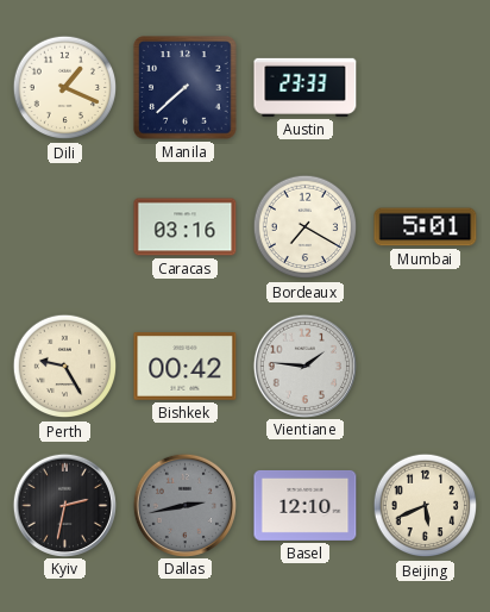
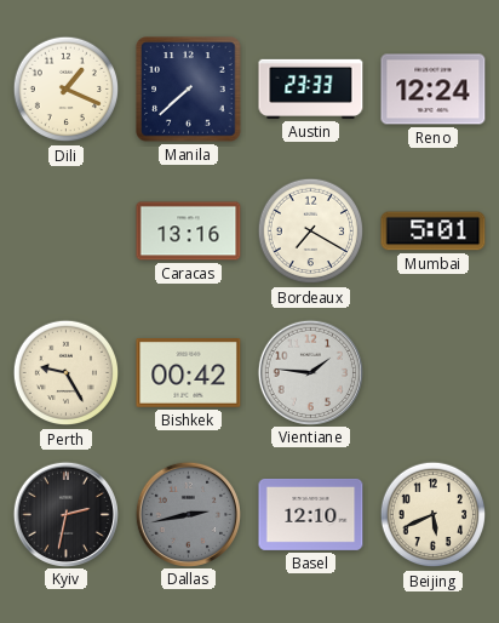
Reno: none -> 12:24
Caracas: 03:16 -> 13:16
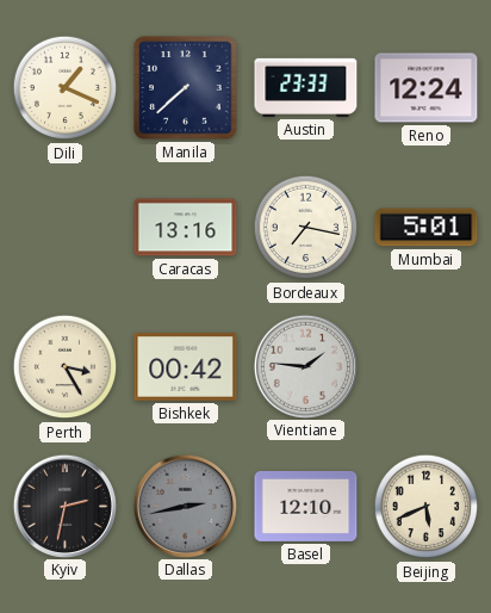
Bordeaux: 7:20 -> 7:17
Perth: 9:25 -> 3:25
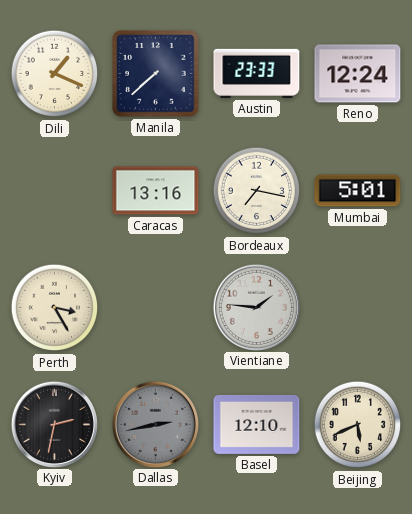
Bishkek: 00:42 -> none
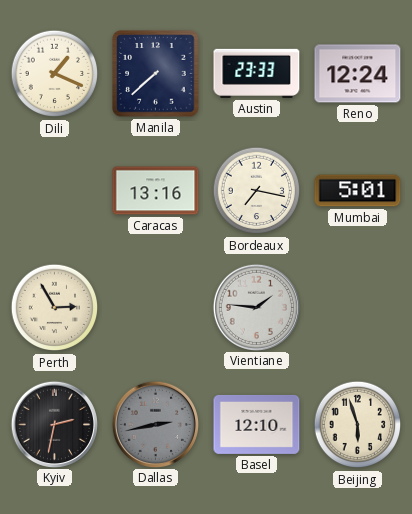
Perth: 3:25 -> 2:55
Beijing: 5:41 -> 5:57
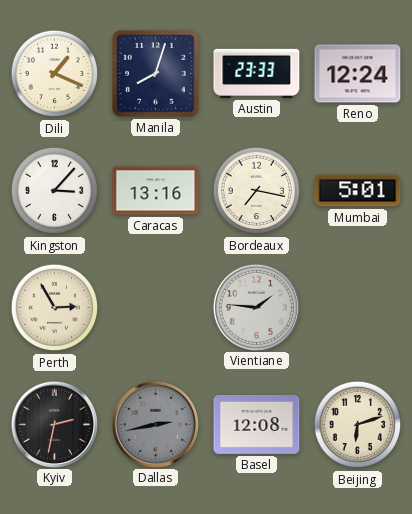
Manila: 7:38 -> 8:03
Kingston: none -> 3:07
Basel: 12:10 -> 12:08
Beijing: 5:57 -> 6:12
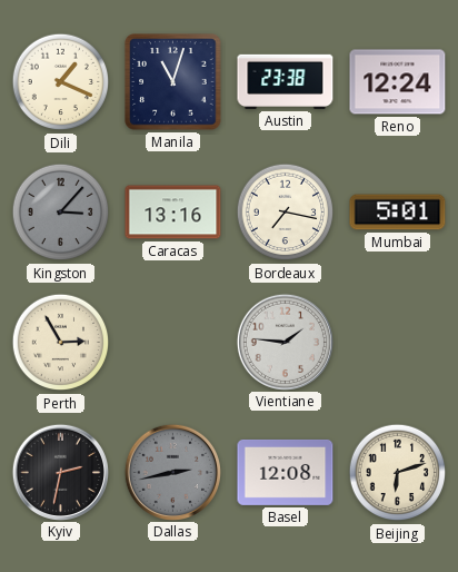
Manila: 8:03 -> 11:03
Austin: 23:33 -> 23:38
Kingston dial: white -> grey
